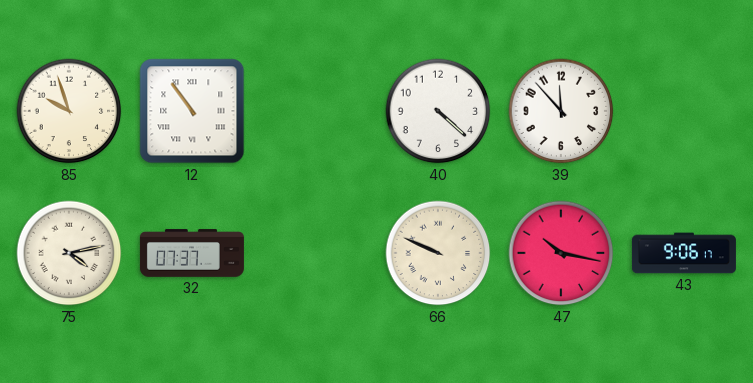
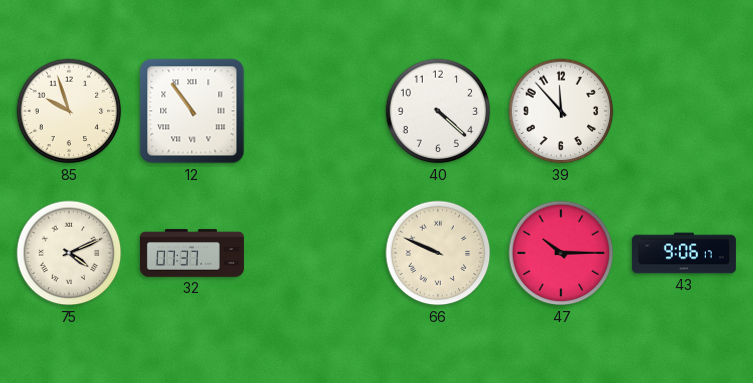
75: 4:13 -> 4:11
47: 10:17 -> 10:15
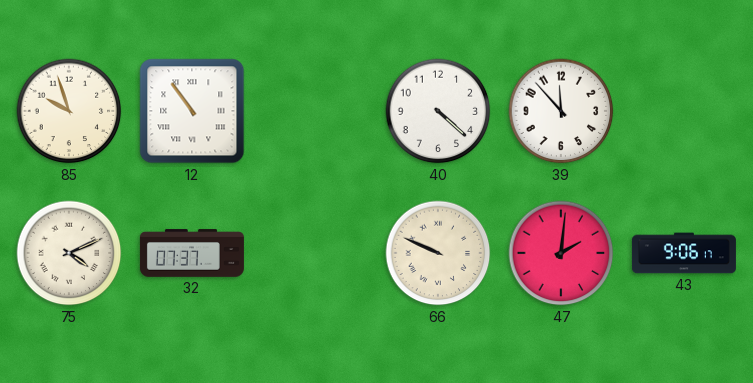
47: 10:15 -> 2:01
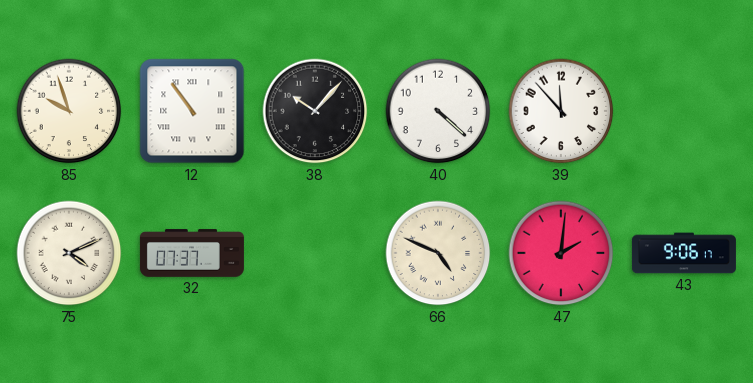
38: none -> 10:07
66: 9:49 -> 4:49
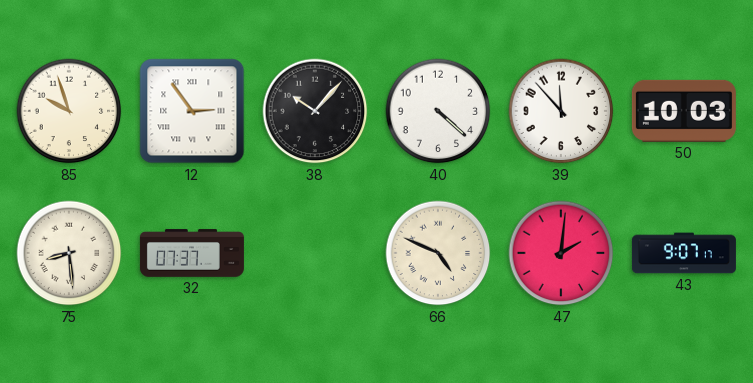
12: 10:54 -> 2:54
50: none -> 10:03
75: 4:11 -> 8:29
43: 9:06 -> 9:07
